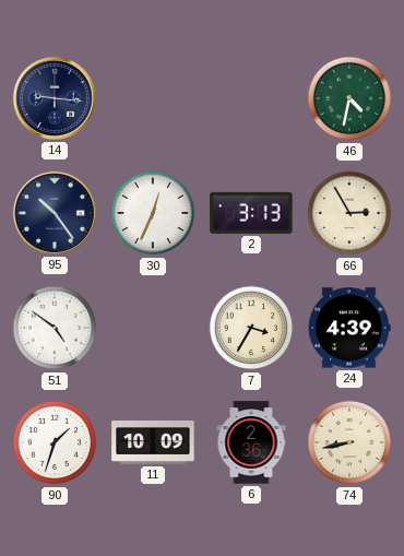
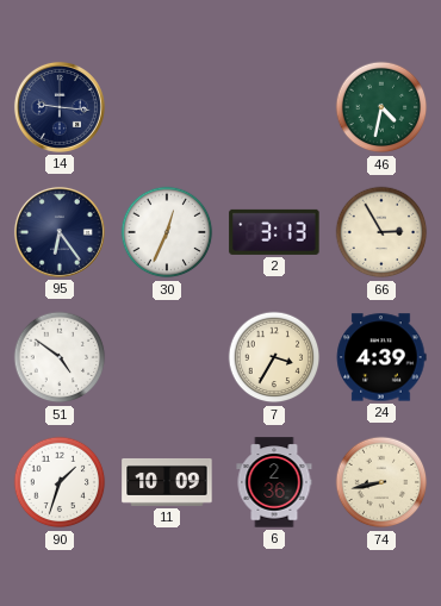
95: 10:24 -> 6:24
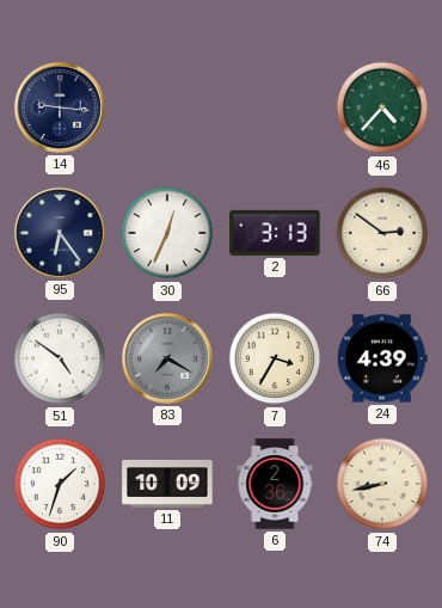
46: 4:32 -> 4:37
66: 2:55 -> 2:51
83: none -> 7:20
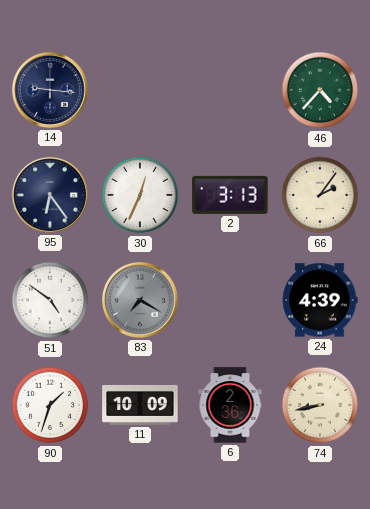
66: 2:51 -> 2:06
7: 3:35 -> none
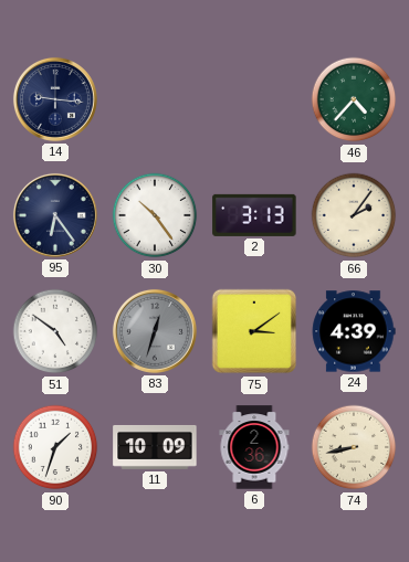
30: 12:34 -> 10:24
83: 7:20 -> 12:33
75: none -> 3:09
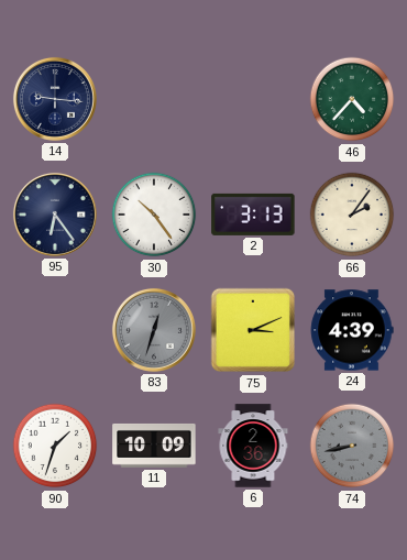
51: 4:51 -> none
75: 3:09 -> 3:11
74 dial: cream -> grey
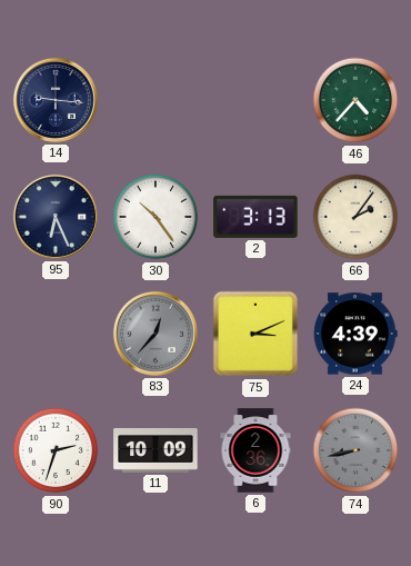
95: 6:24 -> 6:26
83: 12:33 -> 12:37
90: 1:33 -> 2:33
